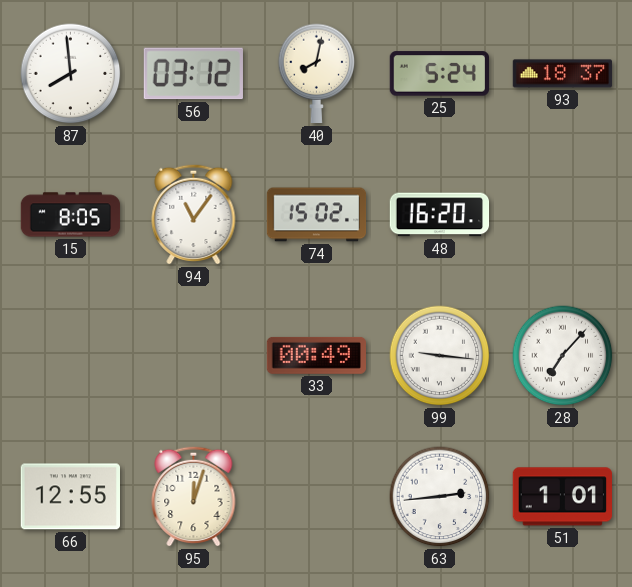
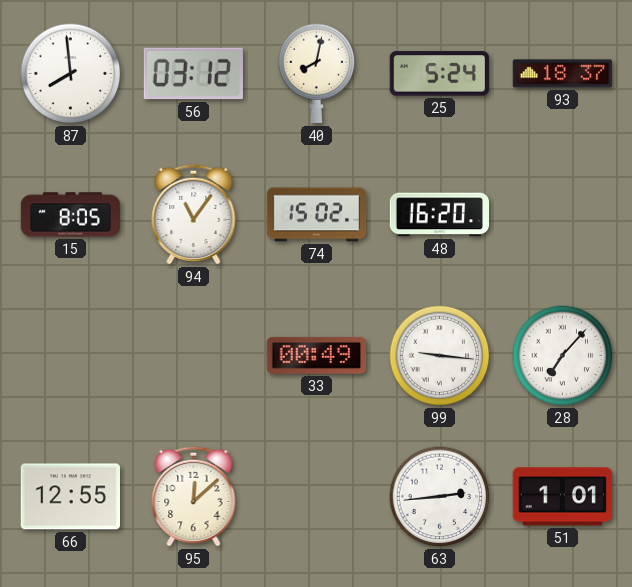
95: 12:03 -> 12:08
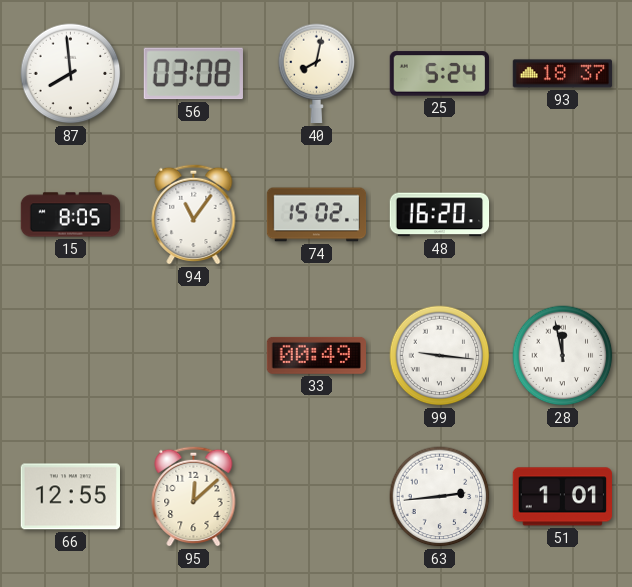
56: 03:12 -> 03:08
28: 7:07 -> 11:58
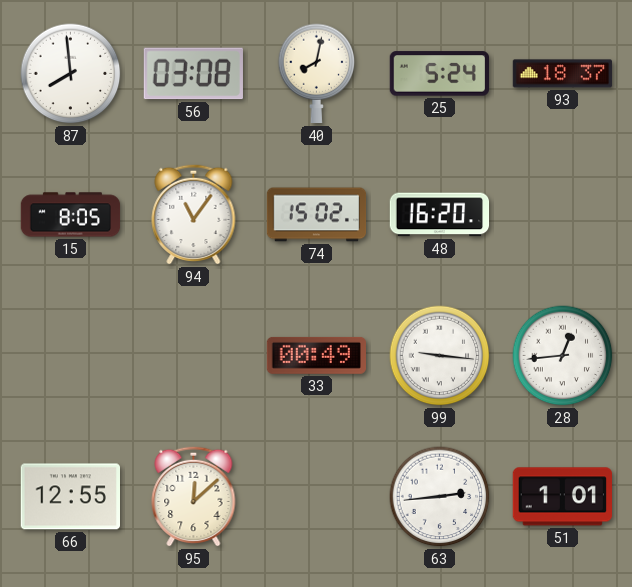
28: 11:58 -> 12:44
